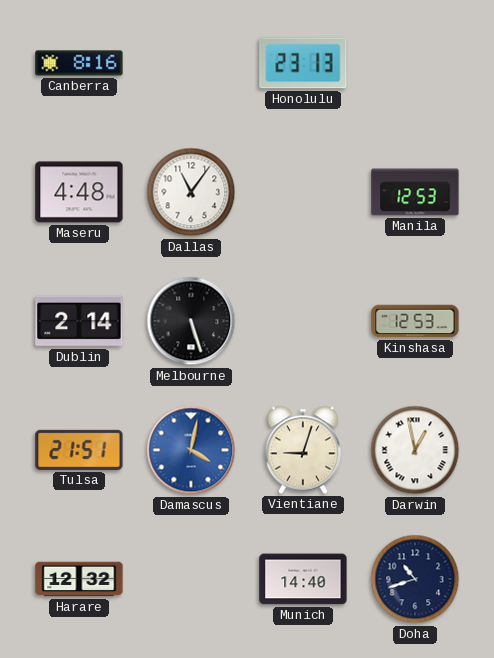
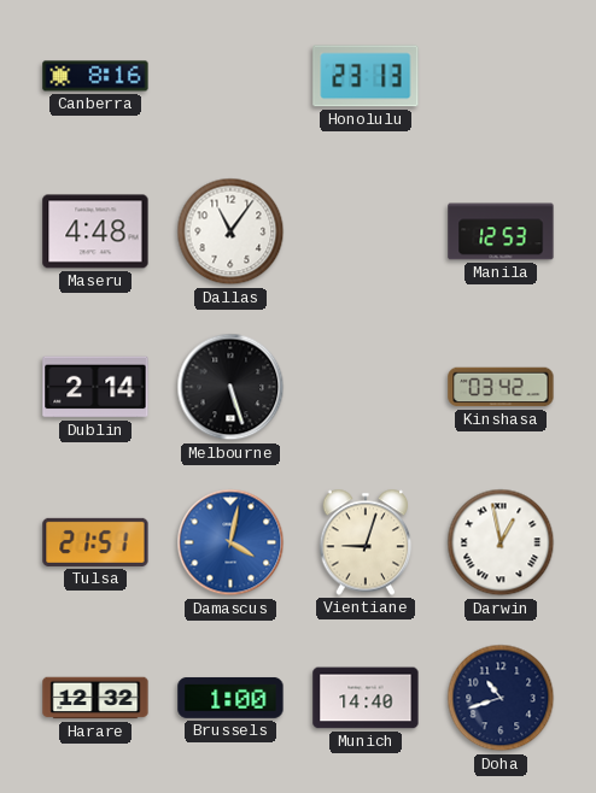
Kinshasa: 12:53 -> 03:42
Brussels: none -> 1:00
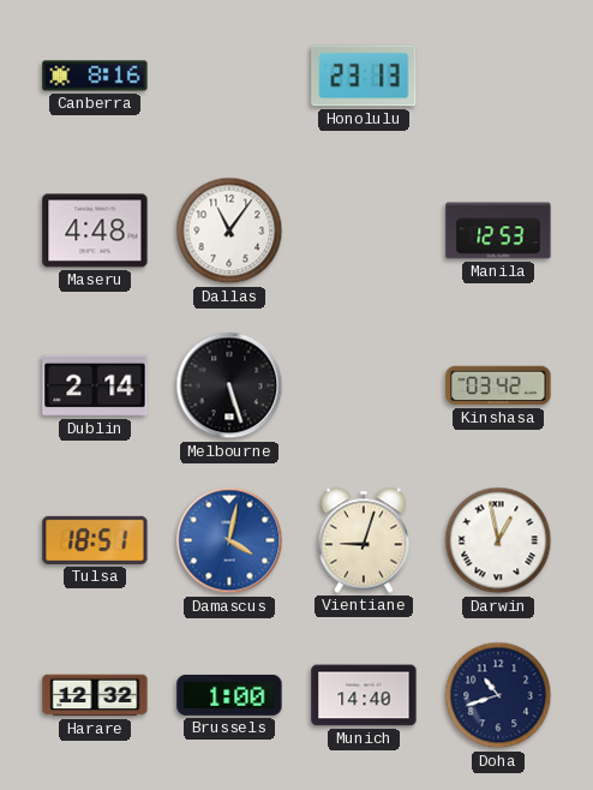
Tulsa: 21:51 -> 18:51
